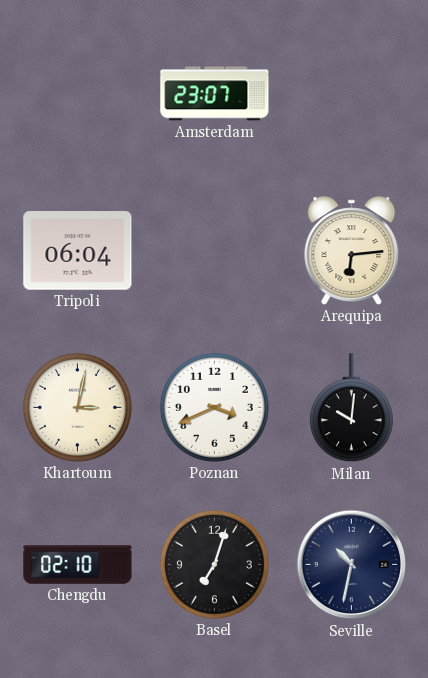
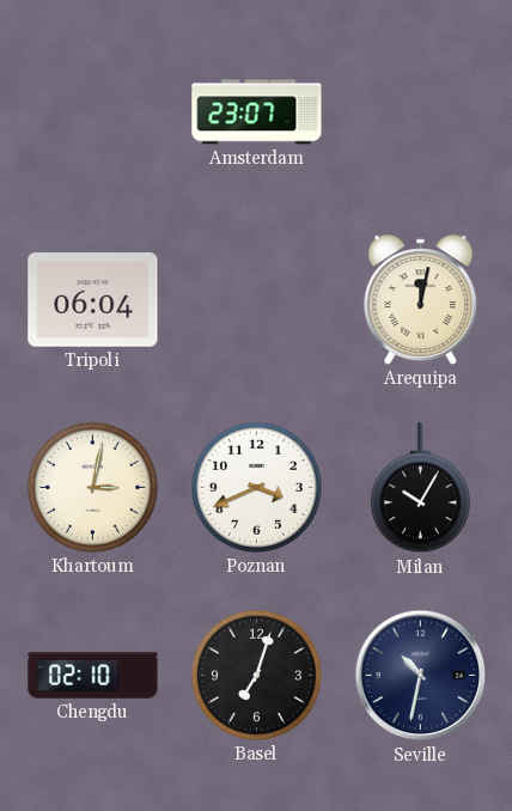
Arequipa: 6:14 -> 12:02
Milan: 10:01 -> 10:05
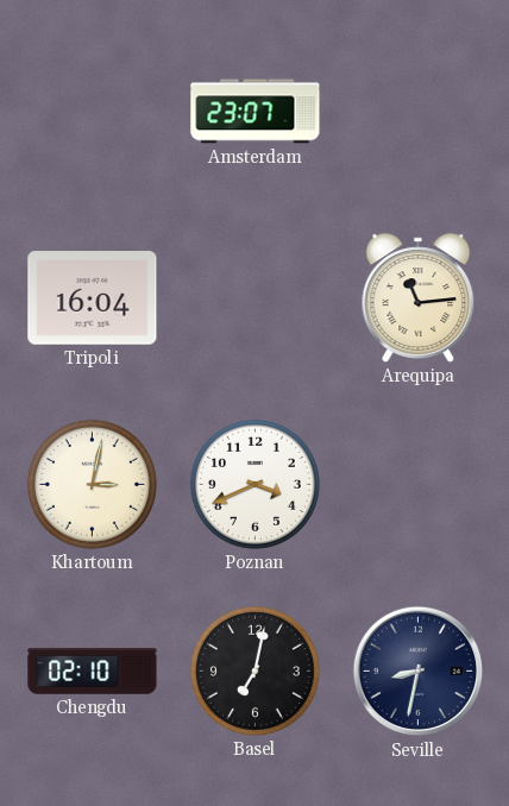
Tripoli: 06:04 -> 16:04
Arequipa: 12:02 -> 11:14
Milan: 10:05 -> none
Basel: 7:03 -> 7:02
Seville: 10:32 -> 8:32
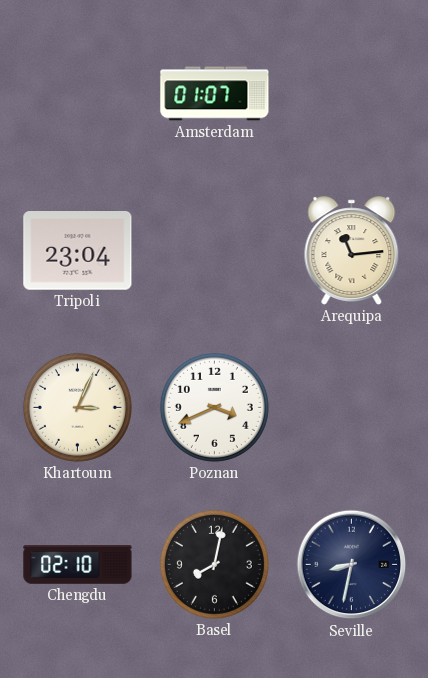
Amsterdam: 23:07 -> 01:07
Tripoli: 16:04 -> 23:04
Khartoum: 3:02 -> 3:04
Basel: 7:02 -> 8:02
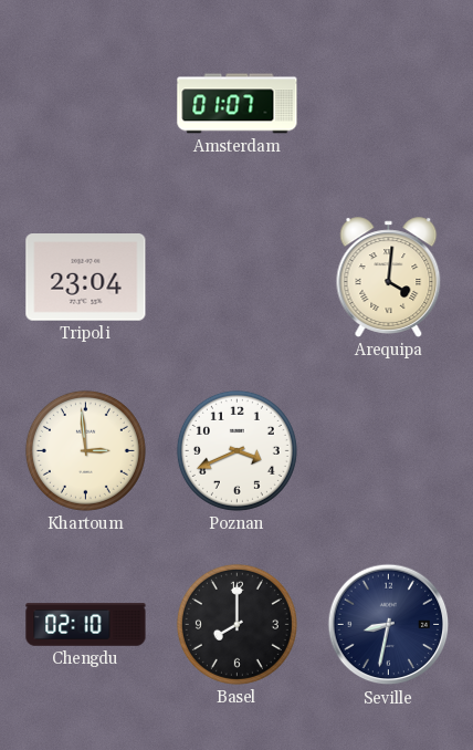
Arequipa: 11:14 -> 4:01
Khartoum: 3:04 -> 2:59
Basel: 8:02 -> 8:00
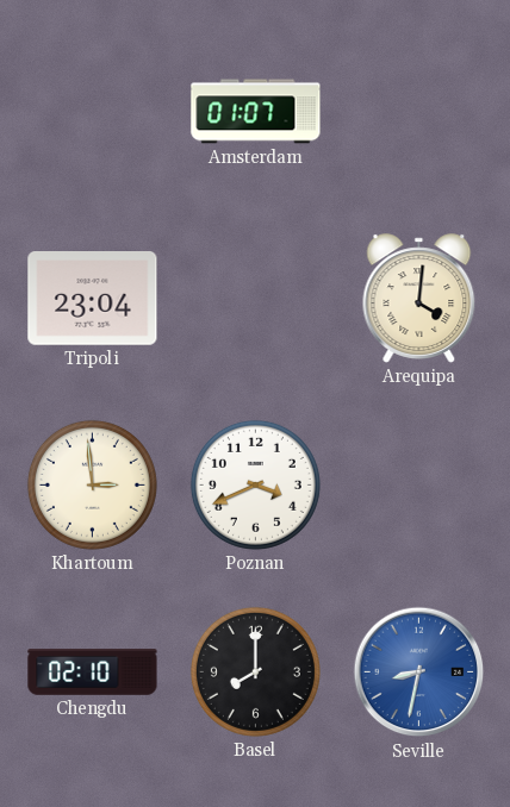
Seville dial: navy -> blue
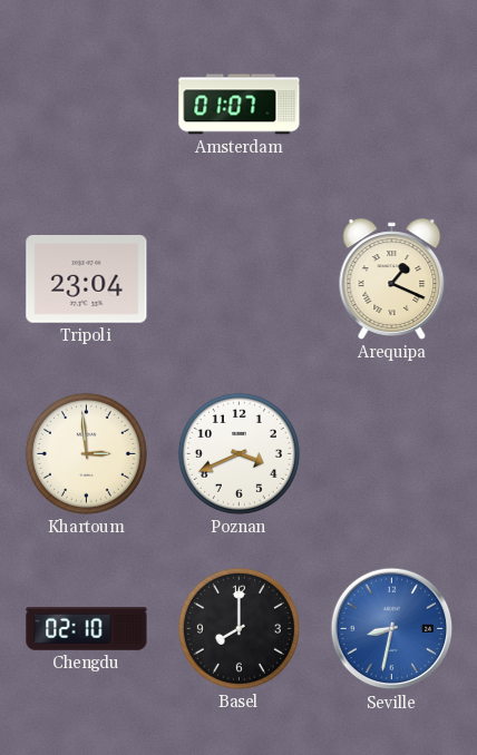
Arequipa: 4:01 -> 1:19
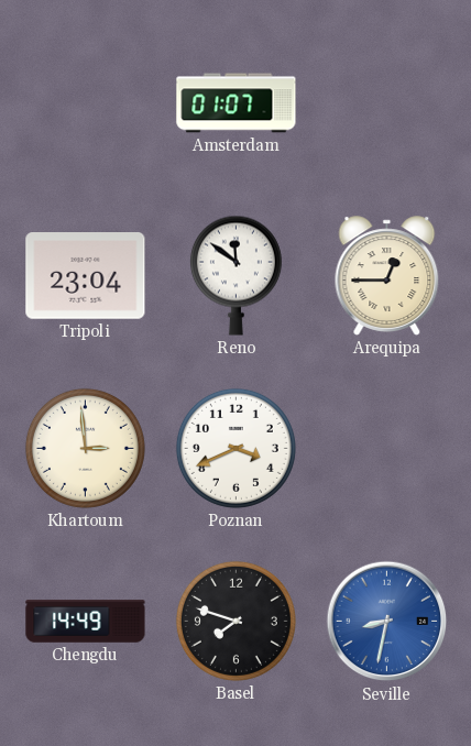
Reno: none -> 11:51
Arequipa: 1:19 -> 12:45
Chengdu: 02:10 -> 14:49
Basel: 8:00 -> 7:48
